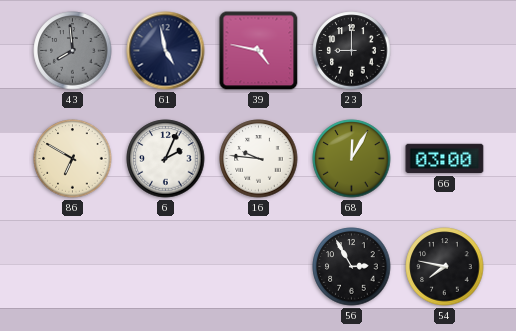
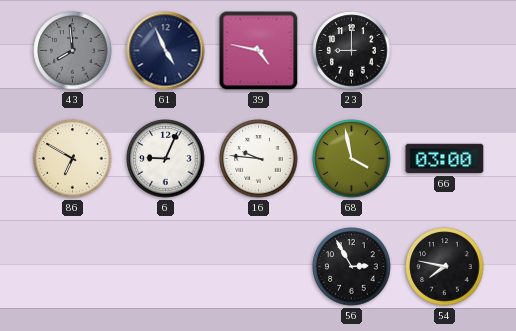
61: 4:58 -> 4:56
6: 2:04 -> 9:04
68: 12:05 -> 3:58
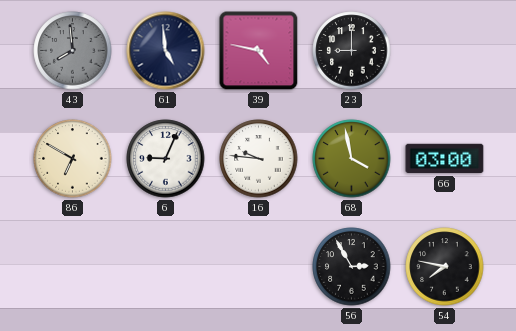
61: 4:56 -> 4:59
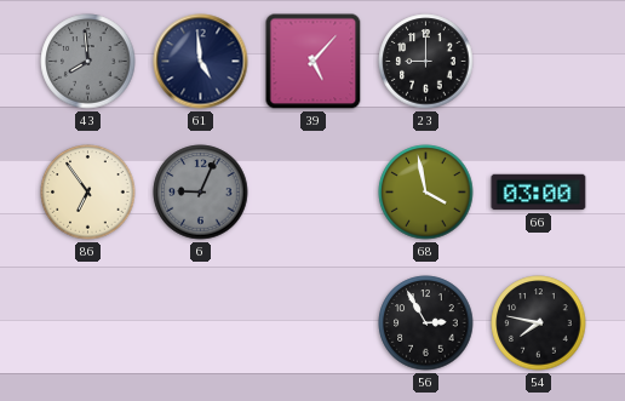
39: 4:47 -> 5:07
86: 6:50 -> 6:54
6 dial: white -> grey
16: 9:46 -> none
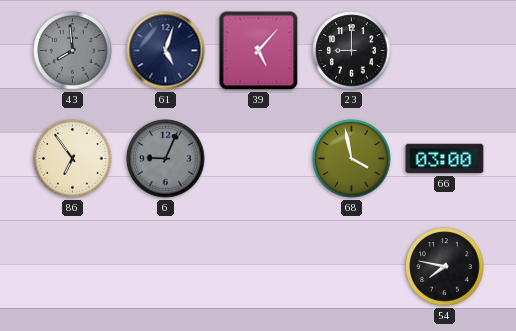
61: 4:59 -> 5:03
56: 2:55 -> none
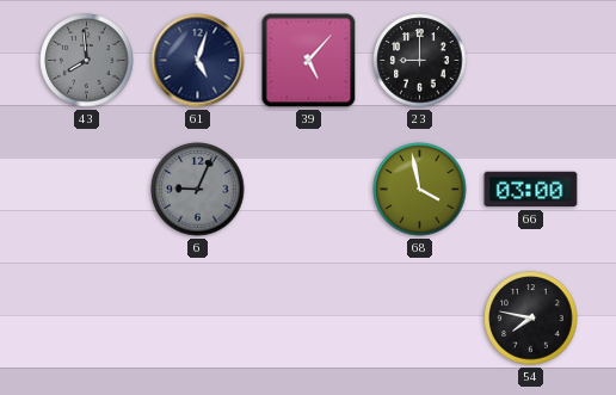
86: 6:54 -> none
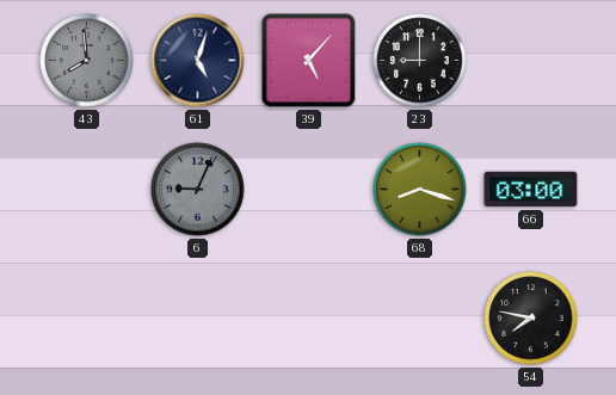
68: 3:58 -> 8:18
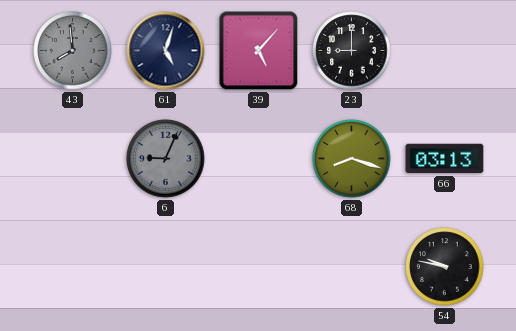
66: 03:00 -> 03:13
54: 7:47 -> 9:47
